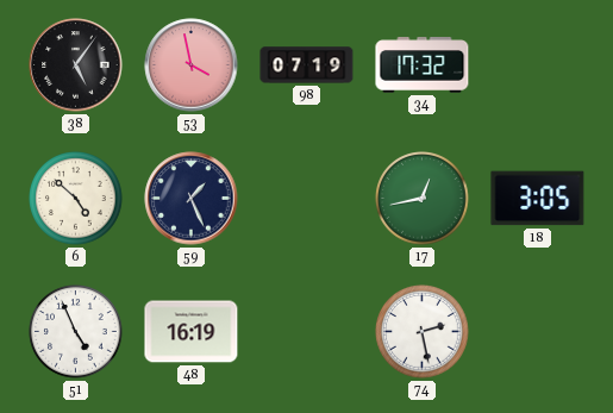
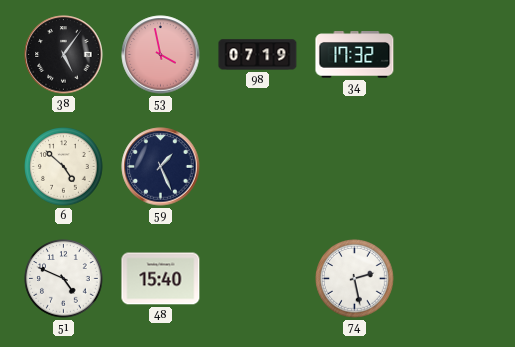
17: 12:43 -> none
18: 3:05 -> none
51: 4:56 -> 4:49
48: 16:19 -> 15:40
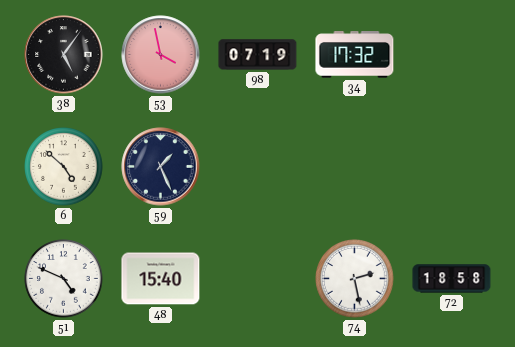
72: none -> 18:58
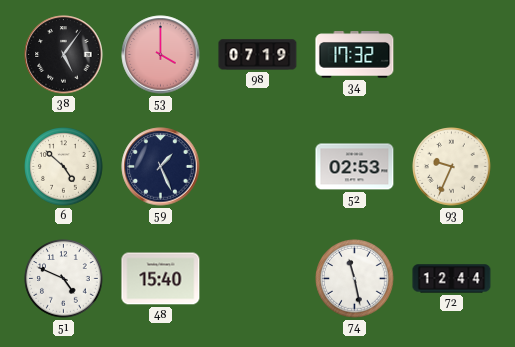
53: 3:58 -> 4:00
52: none -> 02:53
93: none -> 9:34
74: 2:28 -> 11:28
72: 18:58 -> 12:44
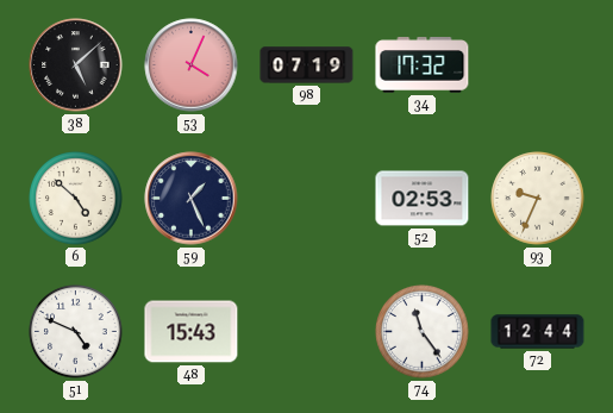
38: 5:06 -> 5:08
53: 4:00 -> 4:04
48: 15:40 -> 15:43
74: 11:28 -> 11:24
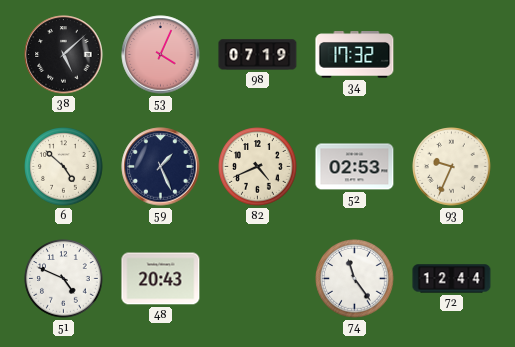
82: none -> 4:41
48: 15:43 -> 20:43
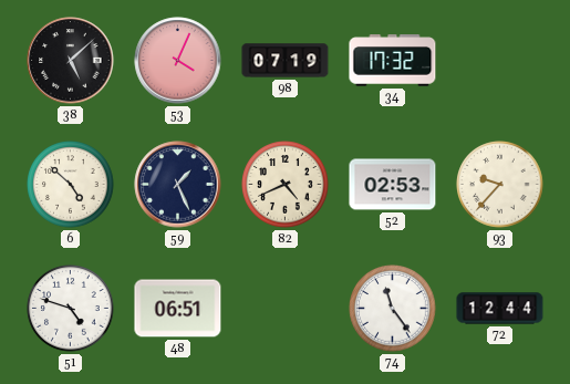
93: 9:34 -> 9:37
51: 4:49 -> 4:48
48: 20:43 -> 06:51
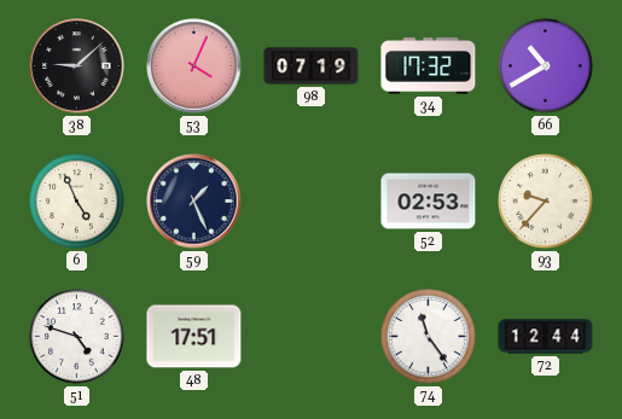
38: 5:08 -> 9:08
66: none -> 10:40
6: 4:52 -> 4:56
82: 4:41 -> none
48: 06:51 -> 17:51
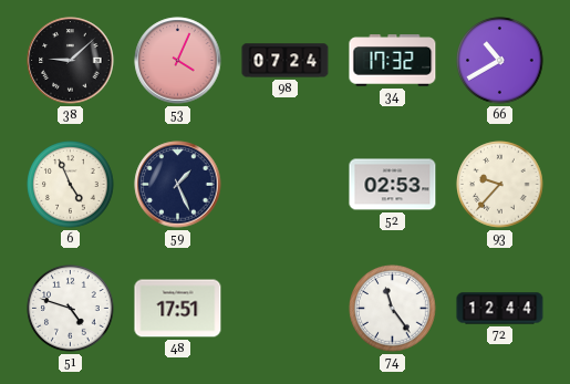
98: 07:19 -> 07:24
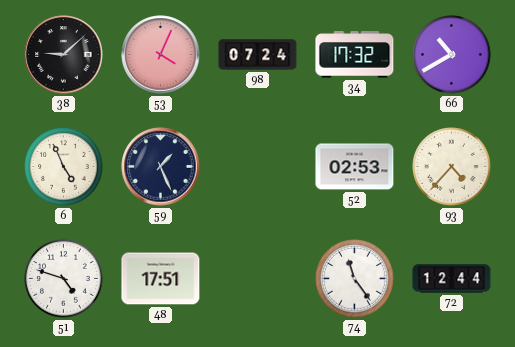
93: 9:37 -> 4:37
